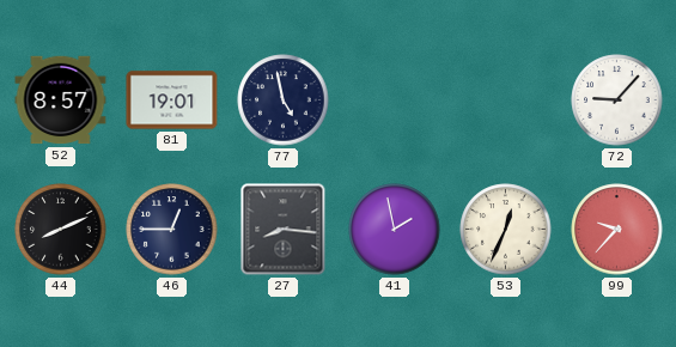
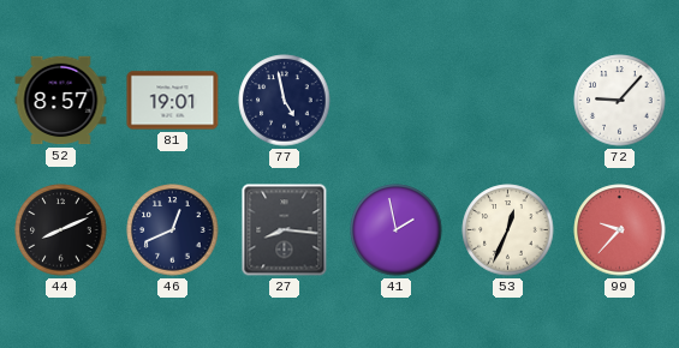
46: 12:45 -> 12:41
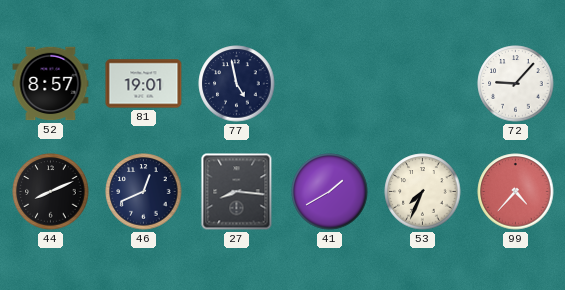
41: 1:58 -> 1:40
53: 12:34 -> 7:34
99: 9:37 -> 4:37
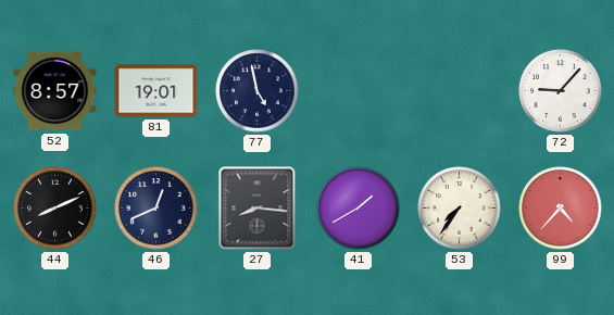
53: 7:34 -> 7:36
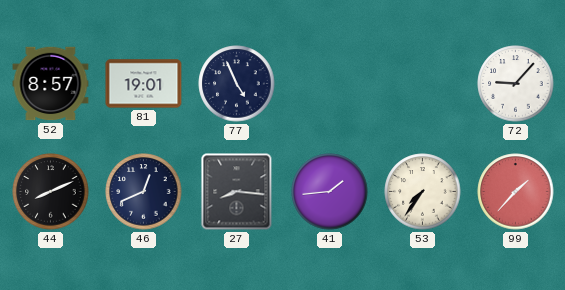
77: 4:58 -> 4:56
41: 1:40 -> 1:44
99: 4:37 -> 1:37
